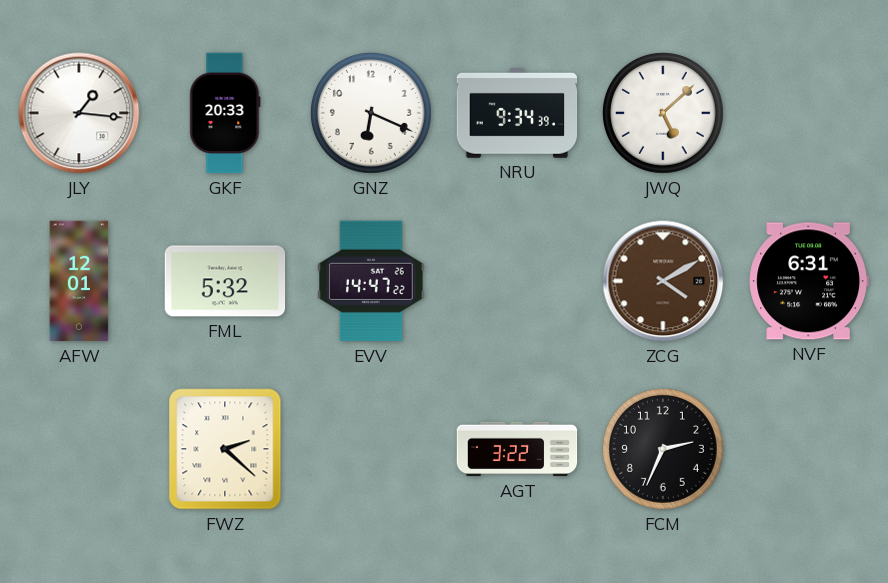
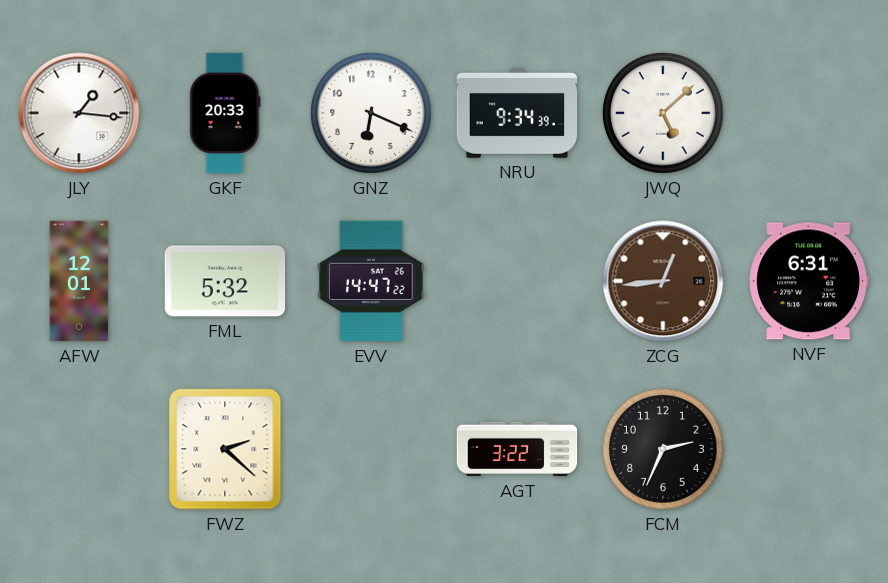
ZCG: 4:10 -> 12:44
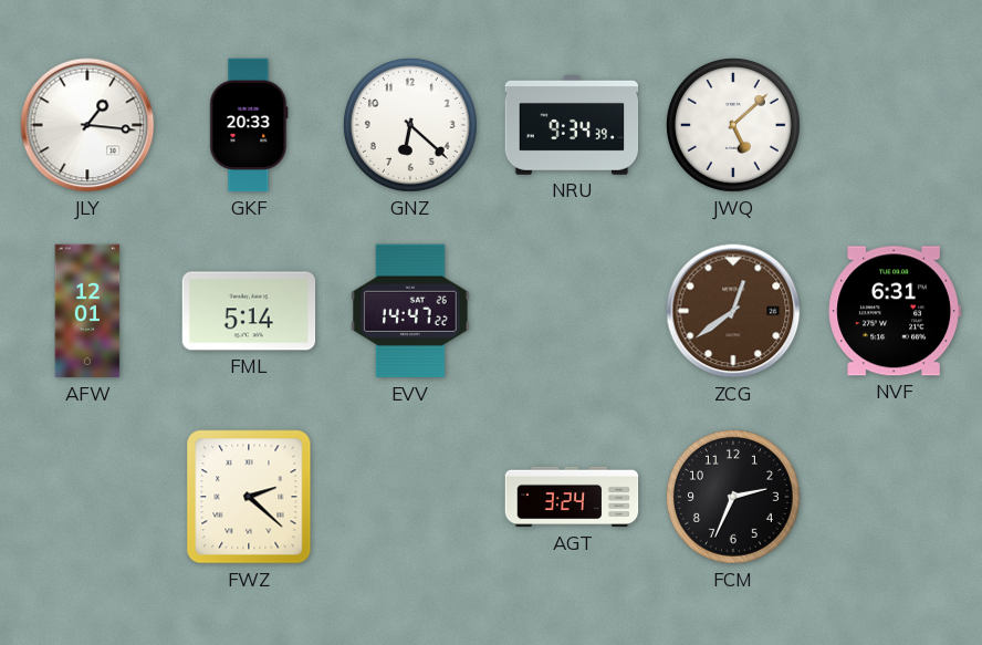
GNZ: 6:19 -> 6:22
FML: 5:32 -> 5:14
ZCG: 12:44 -> 12:39
AGT: 3:22 -> 3:24
